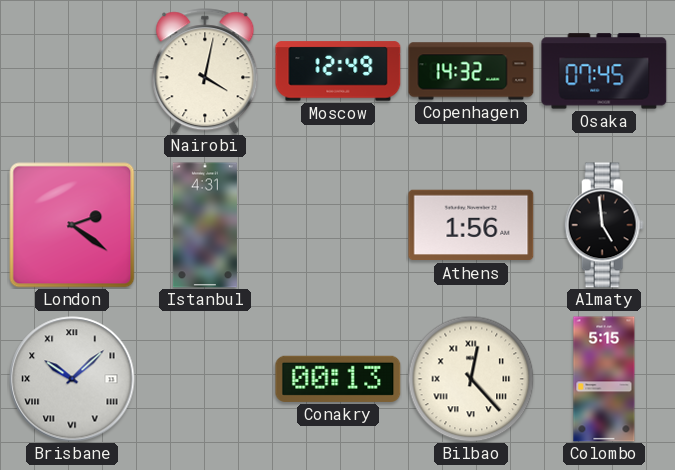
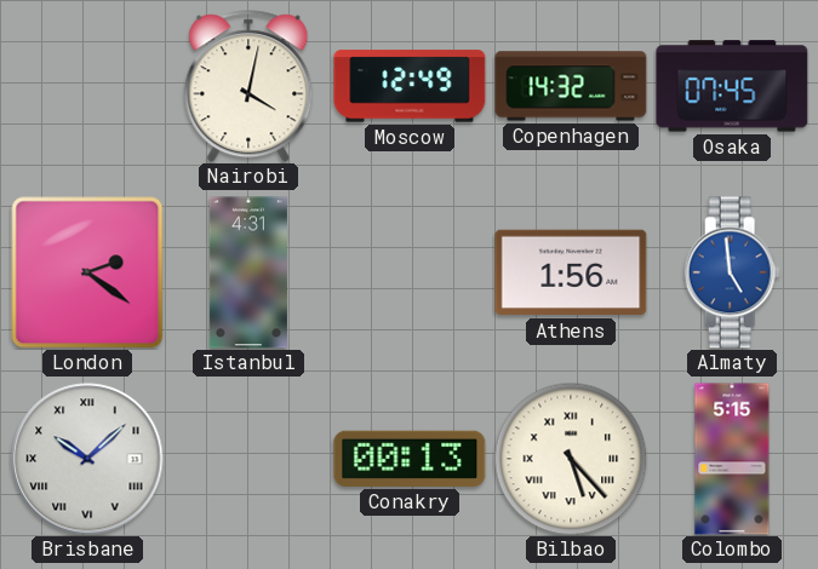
Almaty dial: black -> blue
Bilbao: 12:23 -> 5:23
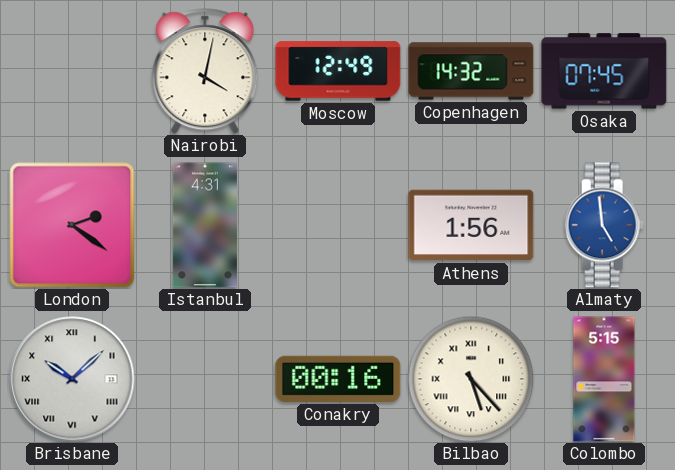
Conakry: 00:13 -> 00:16
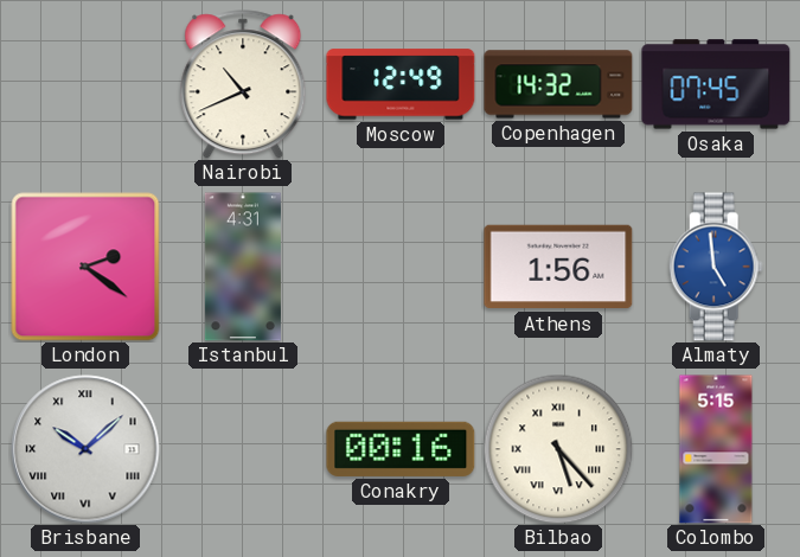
Nairobi: 4:02 -> 10:41
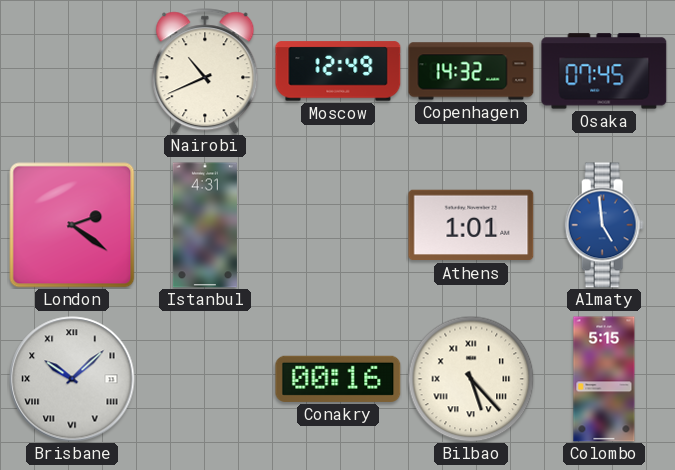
Athens: 1:56 -> 1:01
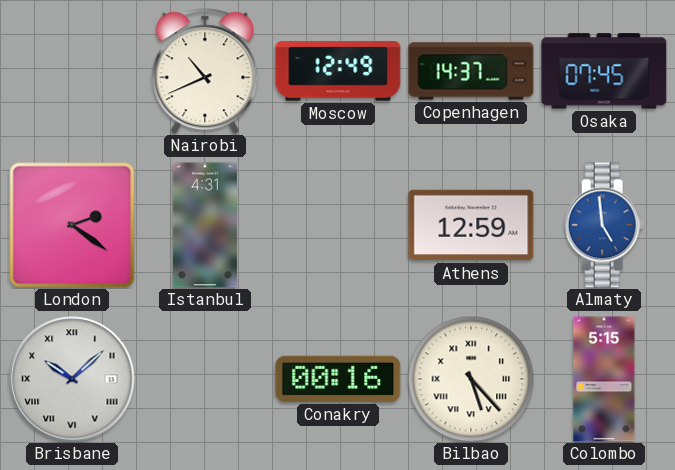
Copenhagen: 14:32 -> 14:37
Athens: 1:01 -> 12:59
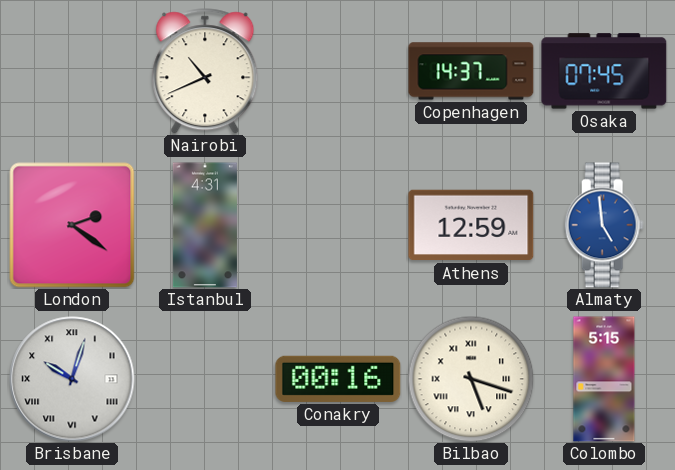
Moscow: 12:49 -> none
Brisbane: 10:08 -> 10:03
Bilbao: 5:23 -> 5:18
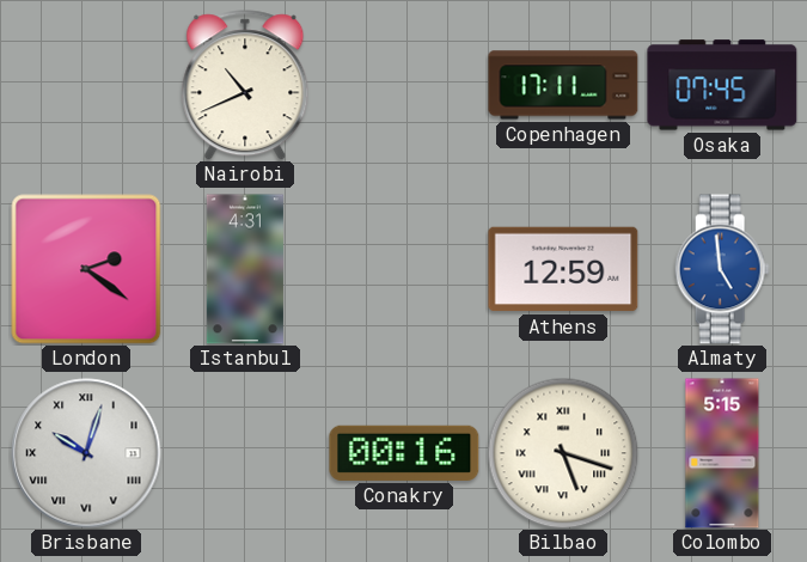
Copenhagen: 14:37 -> 17:11
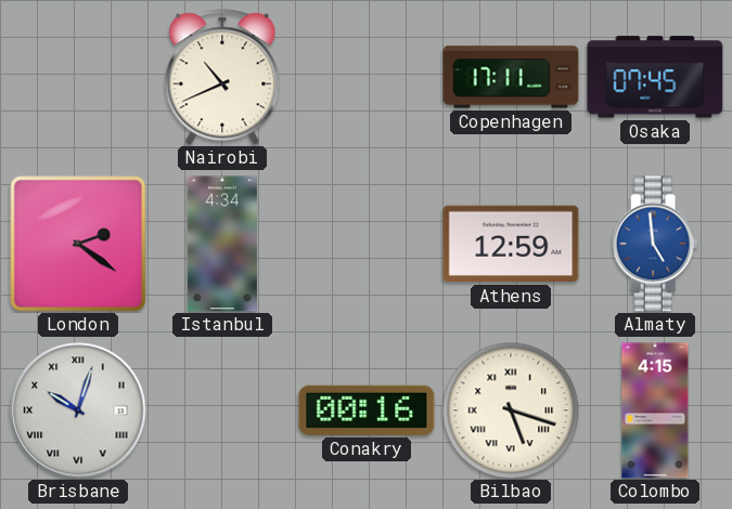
Istanbul: 4:31 -> 4:34
Colombo: 5:15 -> 4:15
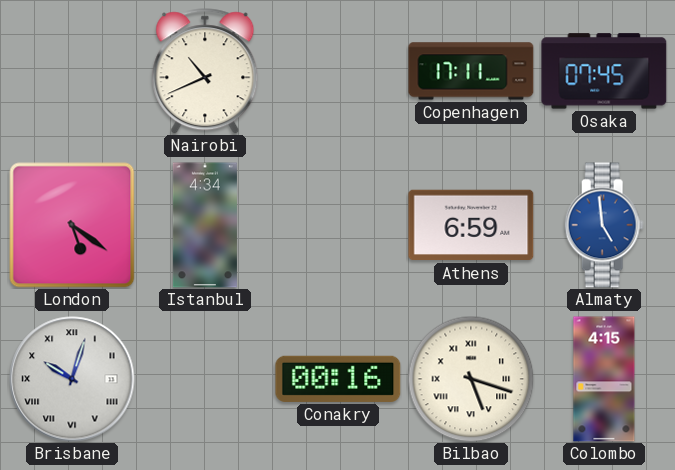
London: 2:21 -> 5:21
Athens: 12:59 -> 6:59
